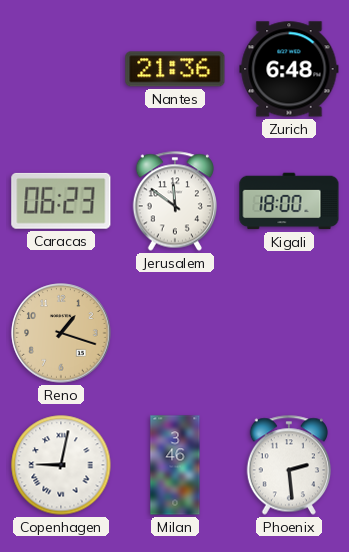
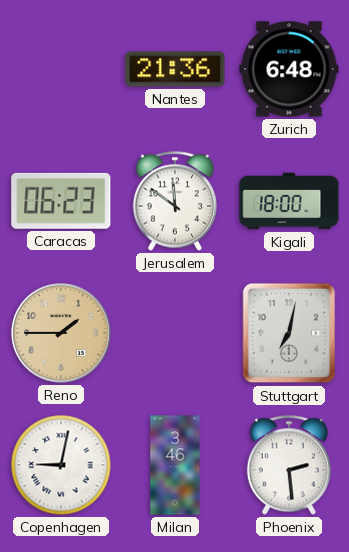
Reno: 1:18 -> 1:45
Stuttgart: none -> 7:02
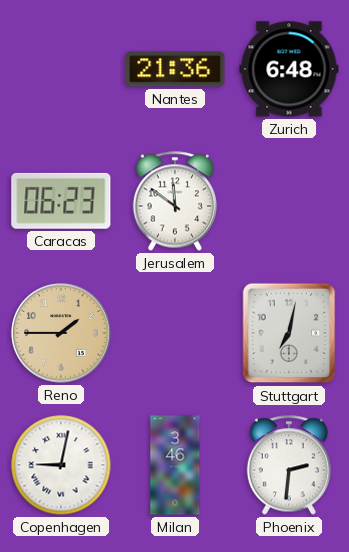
Kigali: 18:00 -> none
Phoenix: 2:29 -> 2:31
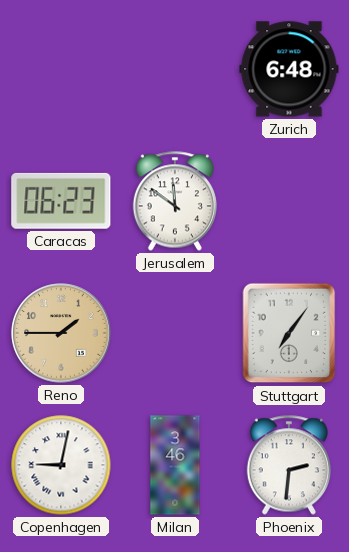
Nantes: 21:36 -> none
Stuttgart: 7:02 -> 7:06
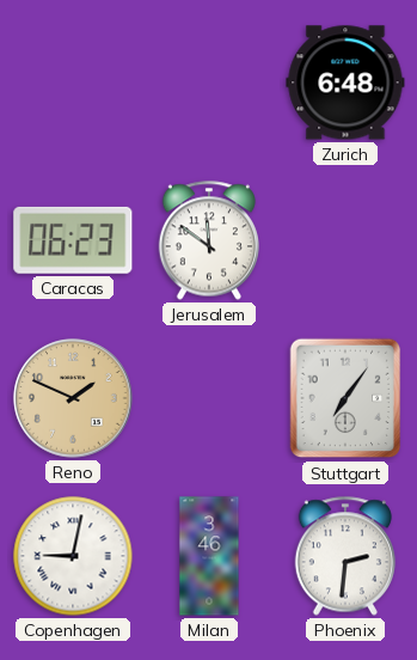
Reno: 1:45 -> 1:49
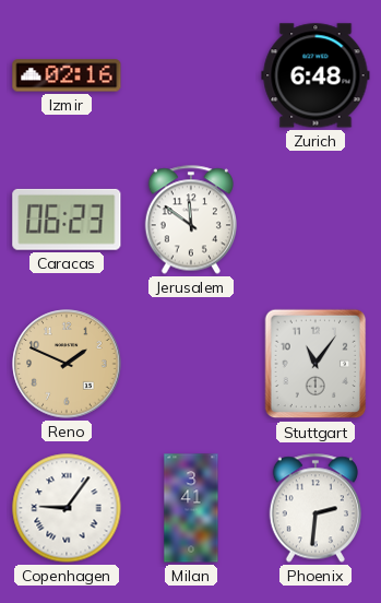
Izmir: none -> 02:16
Stuttgart: 7:06 -> 11:06
Copenhagen: 9:02 -> 9:06
Milan: 3:46 -> 3:41
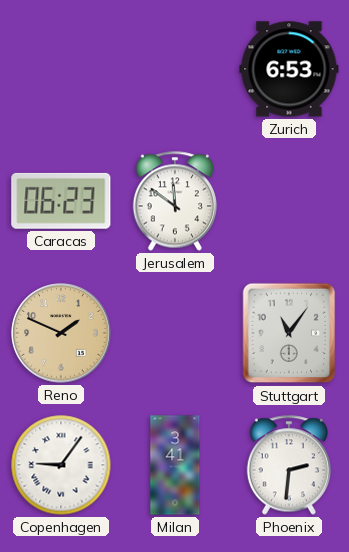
Izmir: 02:16 -> none
Zurich: 6:48 -> 6:53
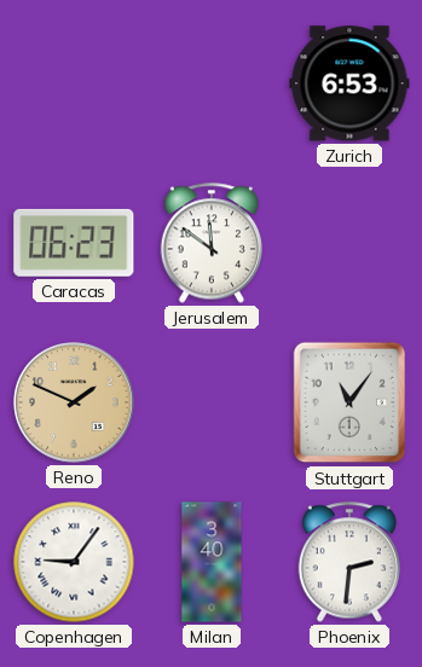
Milan: 3:41 -> 3:40
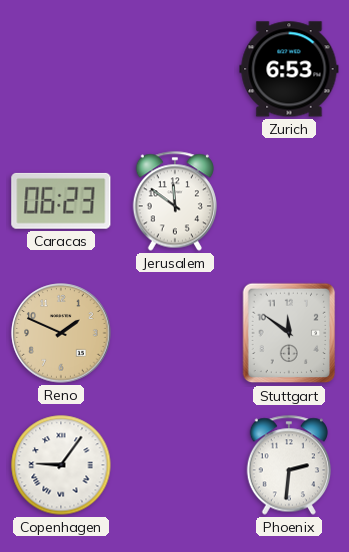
Stuttgart: 11:06 -> 11:51
Milan: 3:40 -> none
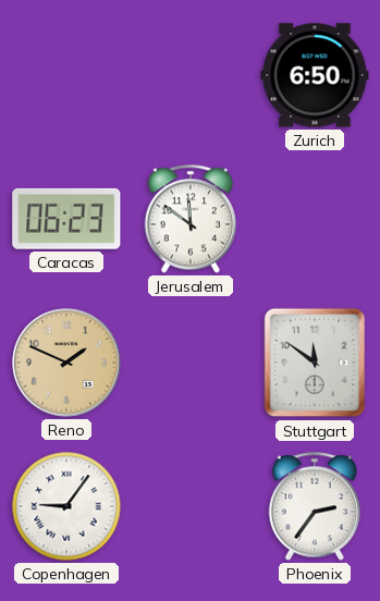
Zurich: 6:53 -> 6:50
Phoenix: 2:31 -> 2:36
